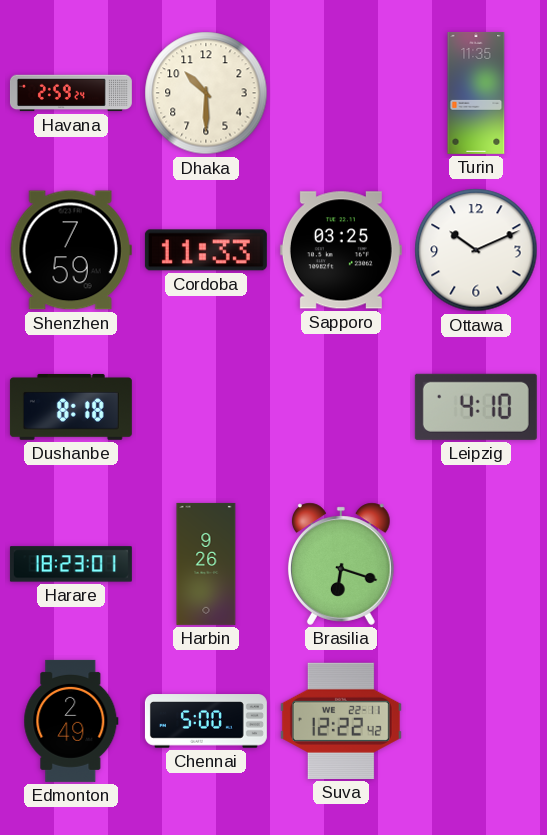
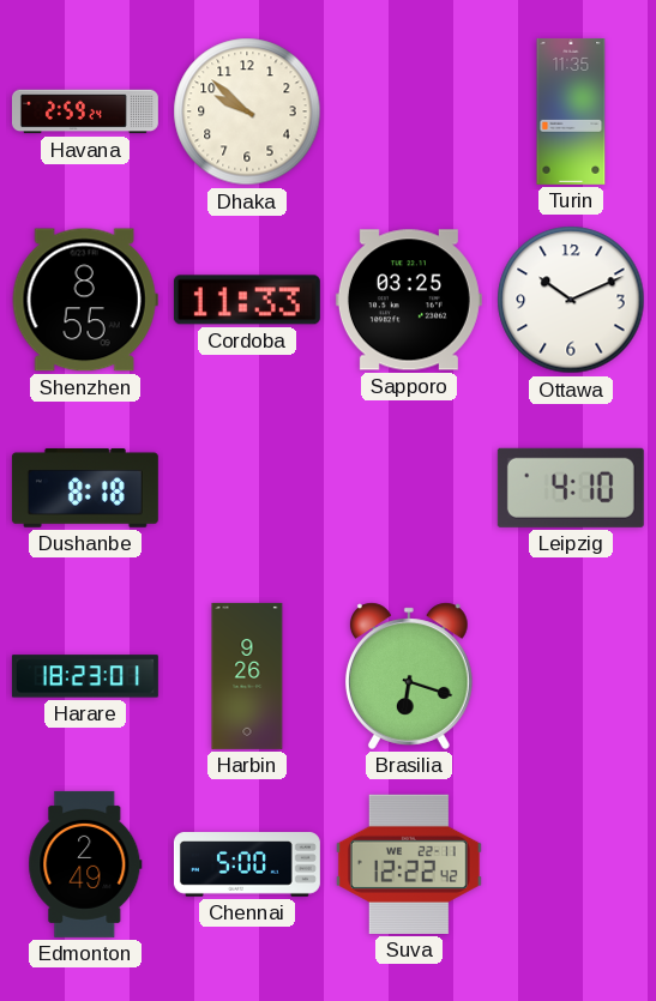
Dhaka: 10:30 -> 9:52
Shenzhen: 7:59 -> 8:55
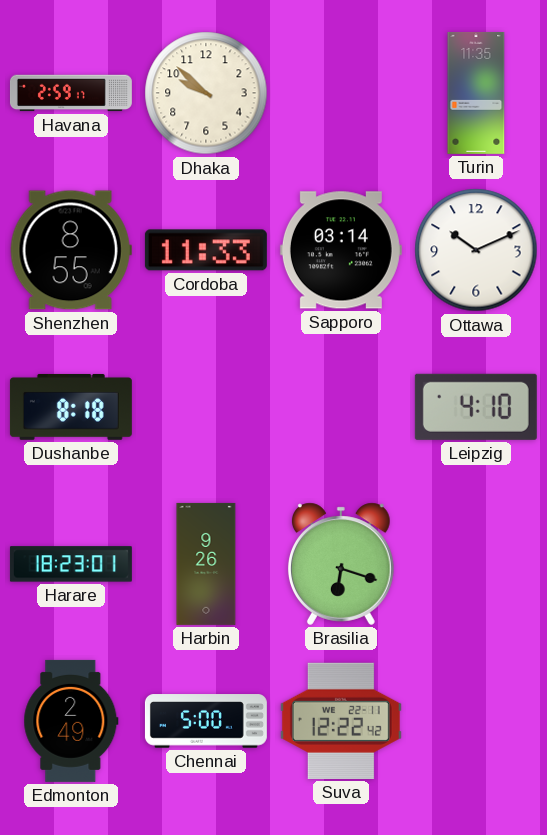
Havana: 2:59:24 -> 2:59:17
Sapporo: 03:25 -> 03:14
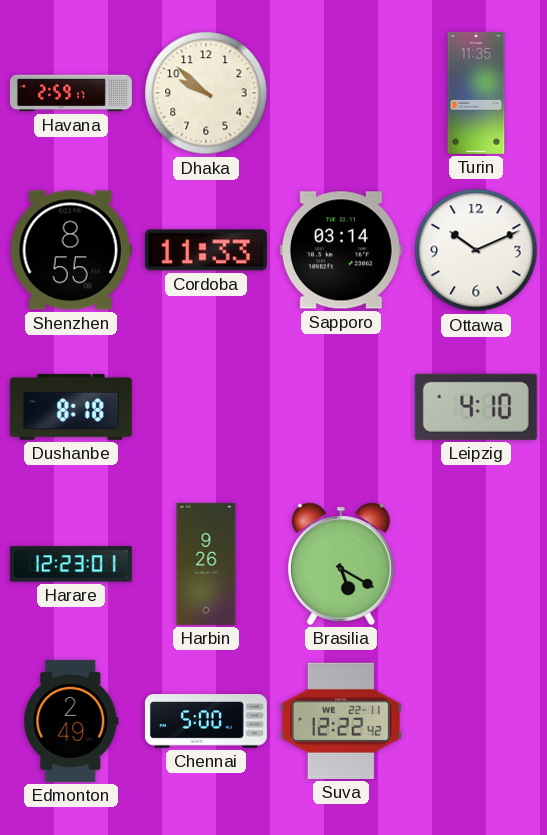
Harare: 18:23 -> 12:23
Brasilia: 6:18 -> 5:20
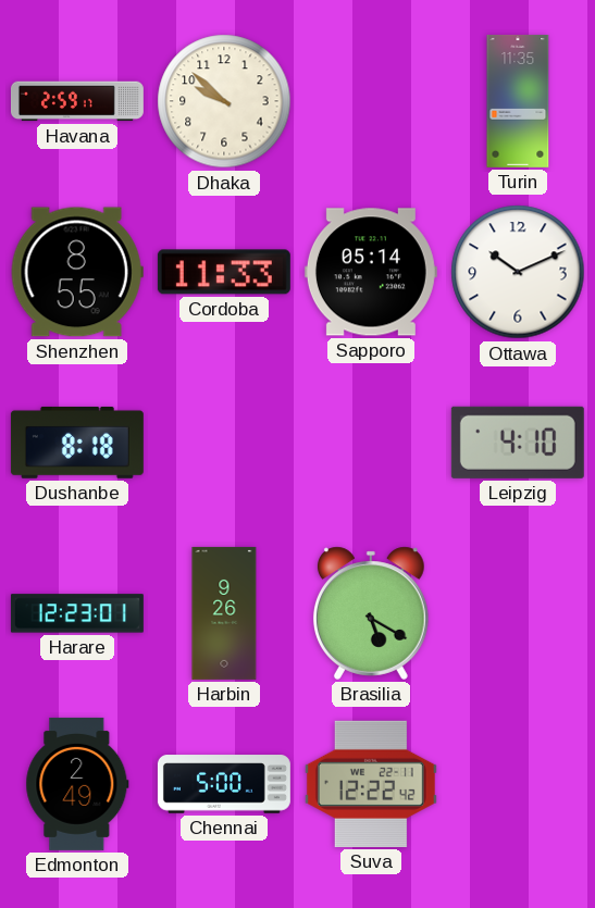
Sapporo: 03:14 -> 05:14
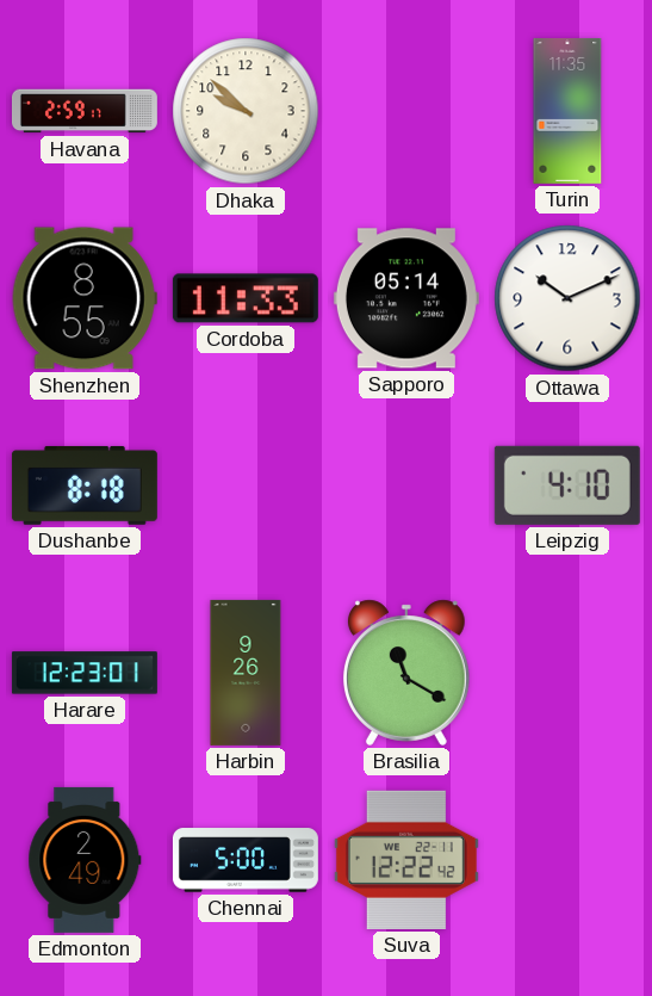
Brasilia: 5:20 -> 11:20
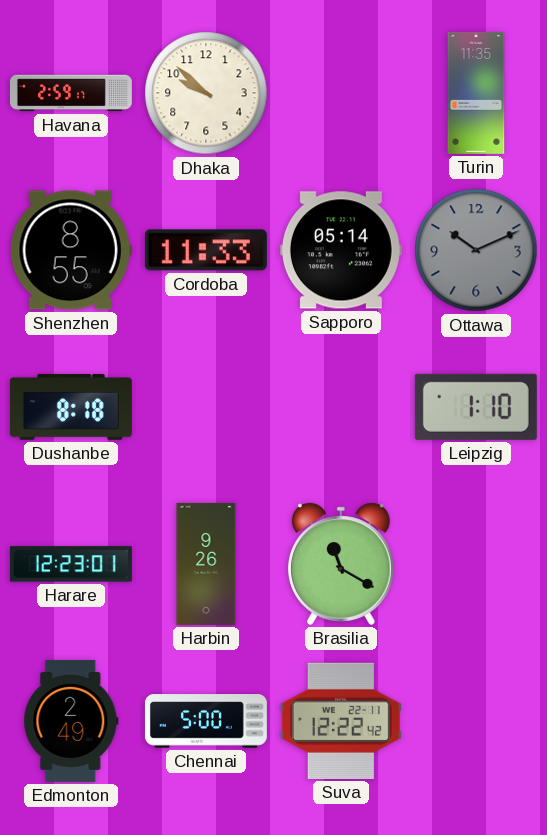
Ottawa dial: white -> grey
Leipzig: 4:10 -> 1:10
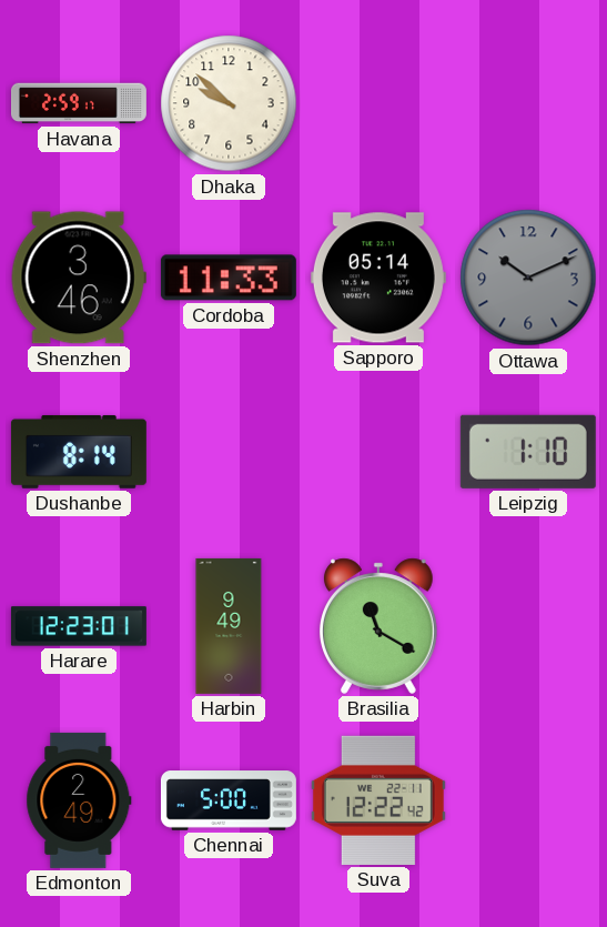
Turin: 11:35 -> none
Shenzhen: 8:55 -> 3:46
Dushanbe: 8:18 -> 8:14
Harbin: 9:26 -> 9:49
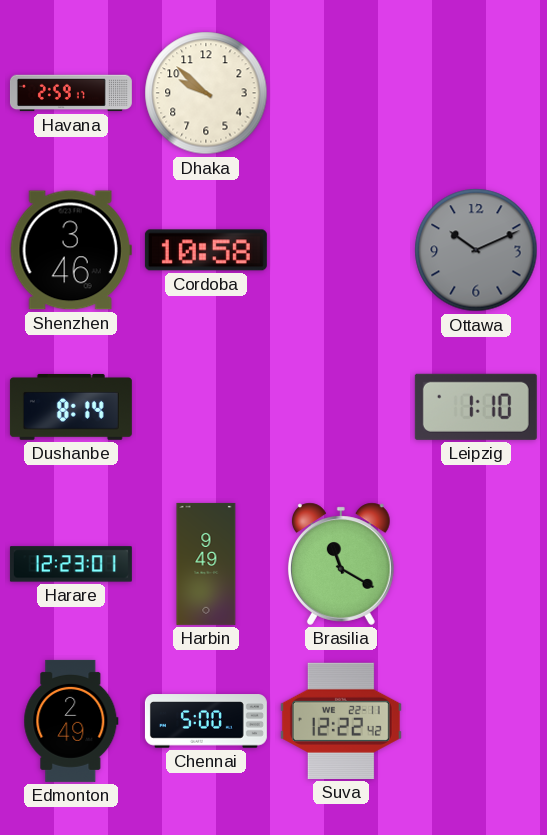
Cordoba: 11:33 -> 10:58
Sapporo: 05:14 -> none
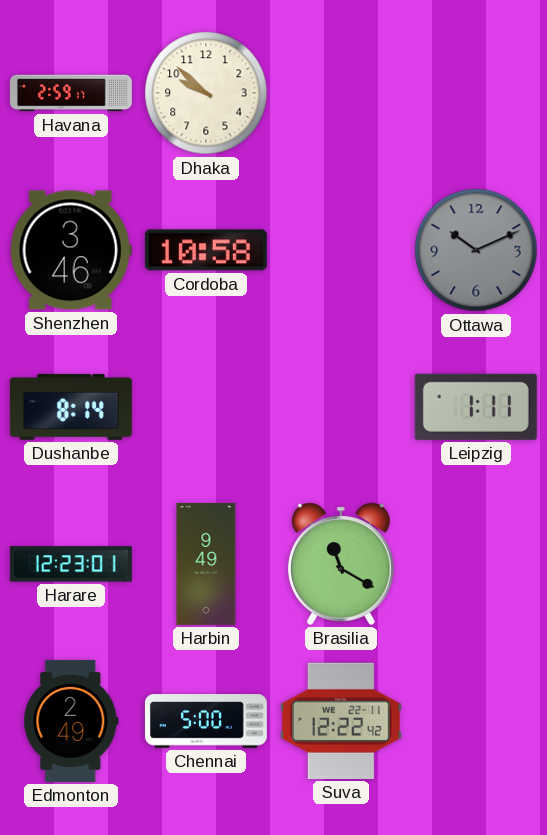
Leipzig: 1:10 -> 1:11
